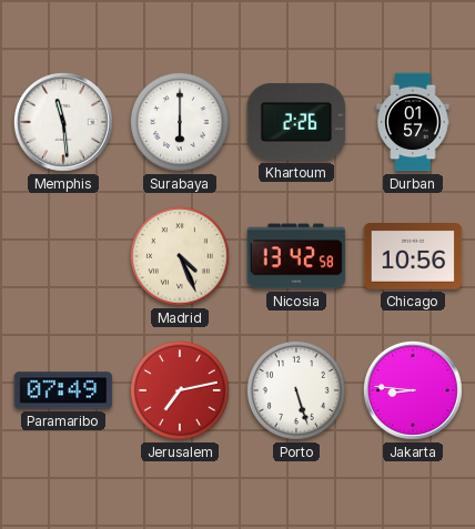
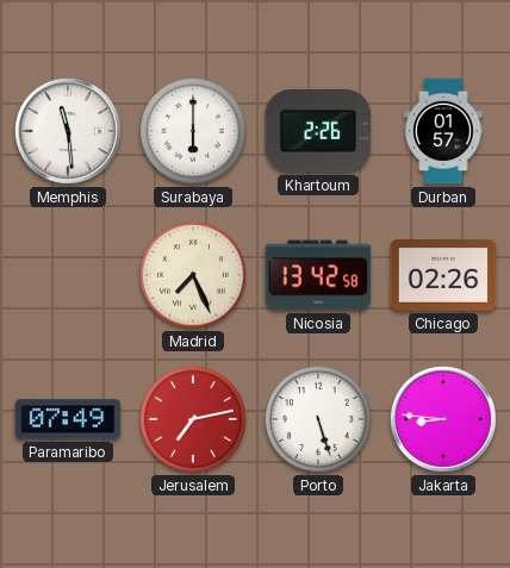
Madrid: 4:26 -> 7:26
Chicago: 10:56 -> 02:26
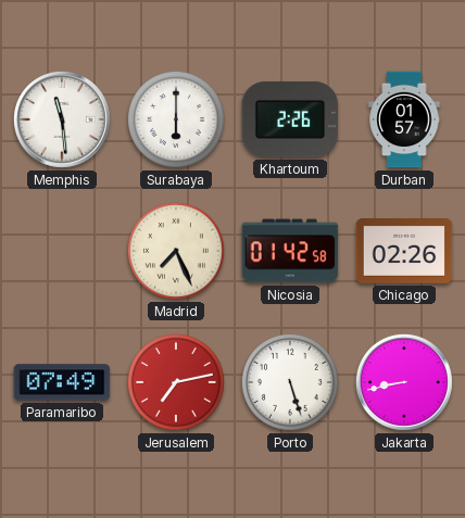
Nicosia: 13:42 -> 01:42
Jakarta: 8:46 -> 8:43
